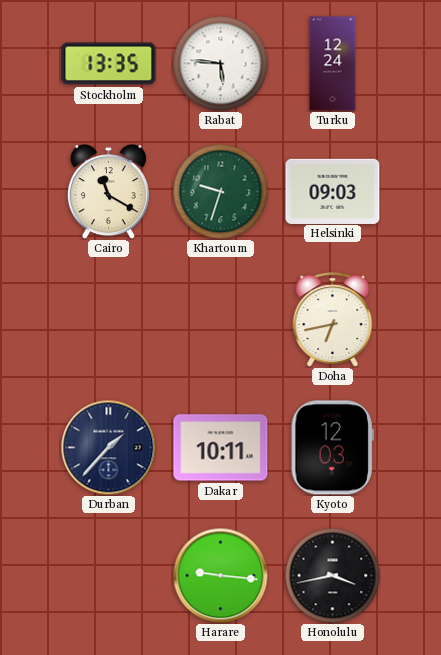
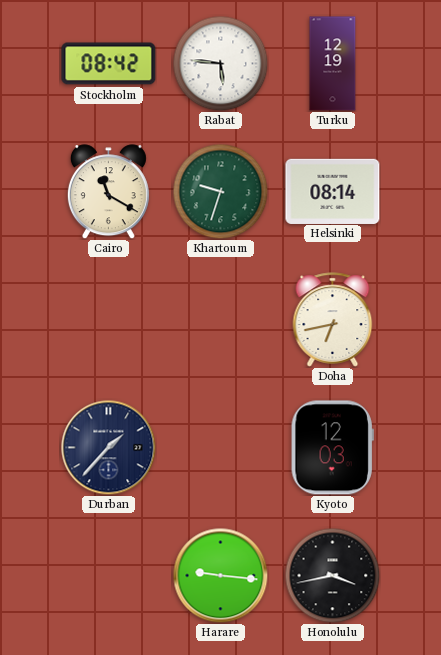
Stockholm: 13:35 -> 08:42
Turku: 12:24 -> 12:19
Helsinki: 09:03 -> 08:14
Dakar: 10:11 -> none
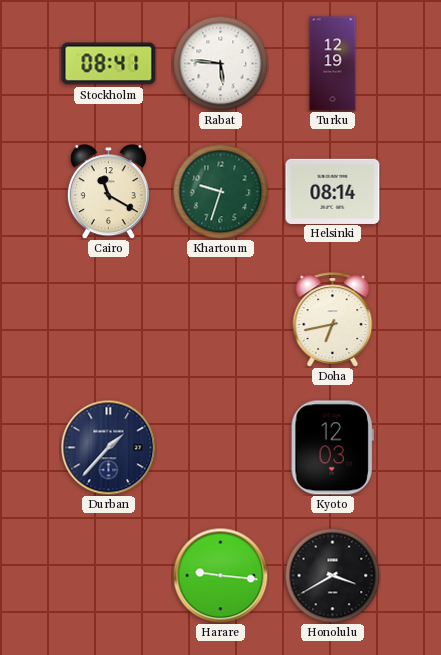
Stockholm: 08:42 -> 08:41
Honolulu: 3:43 -> 3:40
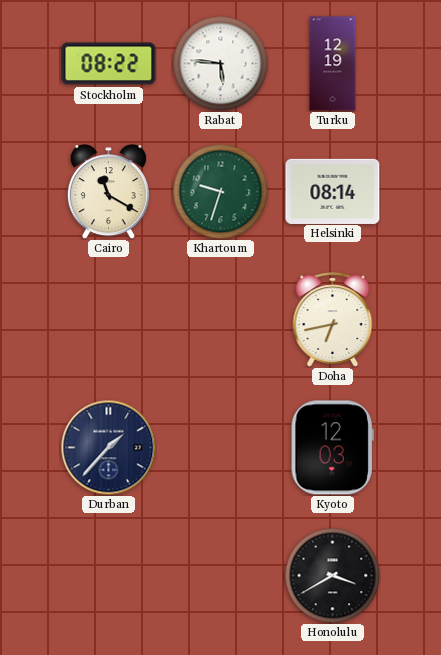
Stockholm: 08:41 -> 08:22
Harare: 9:16 -> none
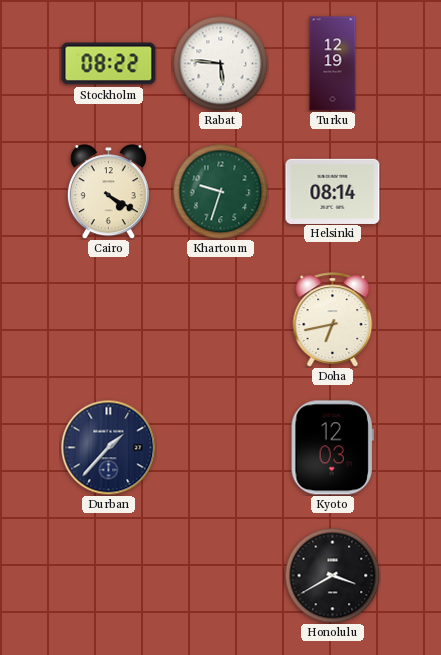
Cairo: 11:20 -> 4:20
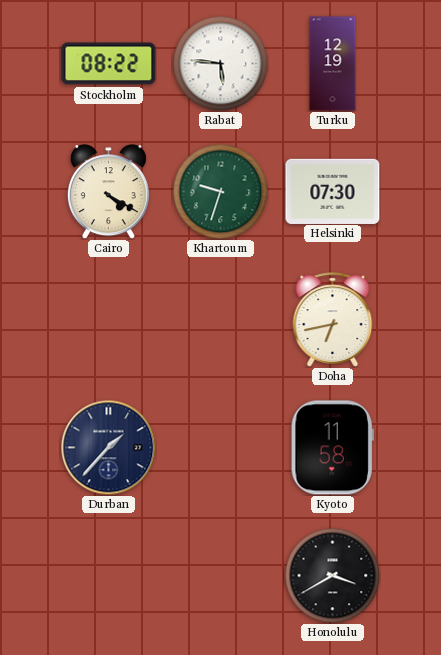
Helsinki: 08:14 -> 07:30
Kyoto: 12:03 -> 11:58
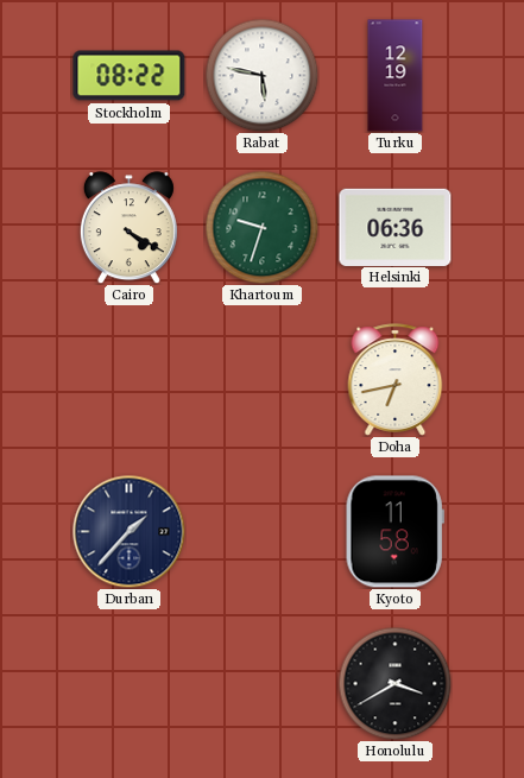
Rabat: 5:46 -> 5:47
Helsinki: 07:30 -> 06:36
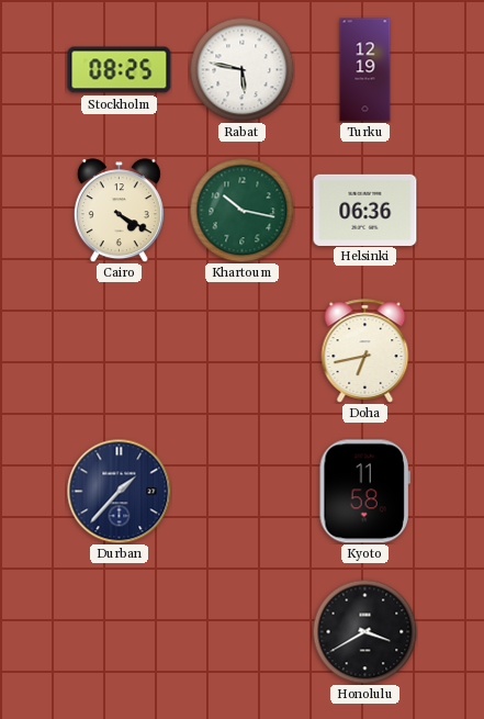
Stockholm: 08:22 -> 08:25
Khartoum: 9:33 -> 10:17
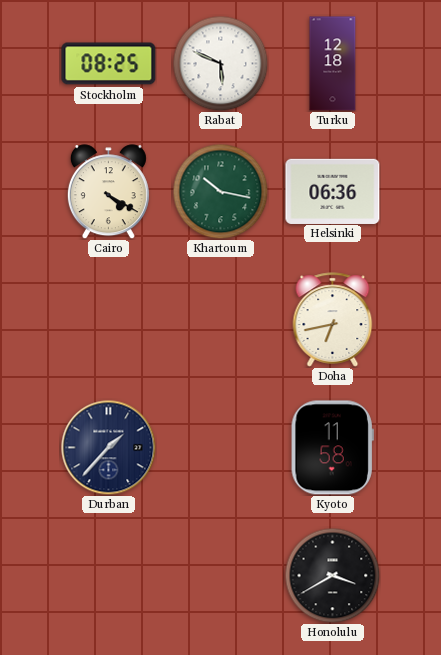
Rabat: 5:47 -> 5:49
Turku: 12:19 -> 12:18
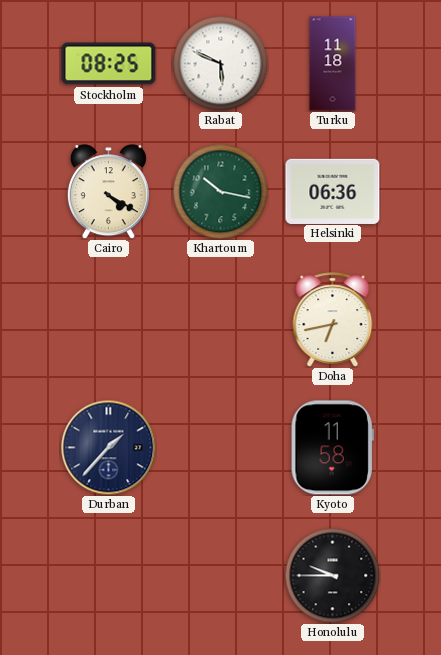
Turku: 12:18 -> 11:18
Honolulu: 3:40 -> 9:45
